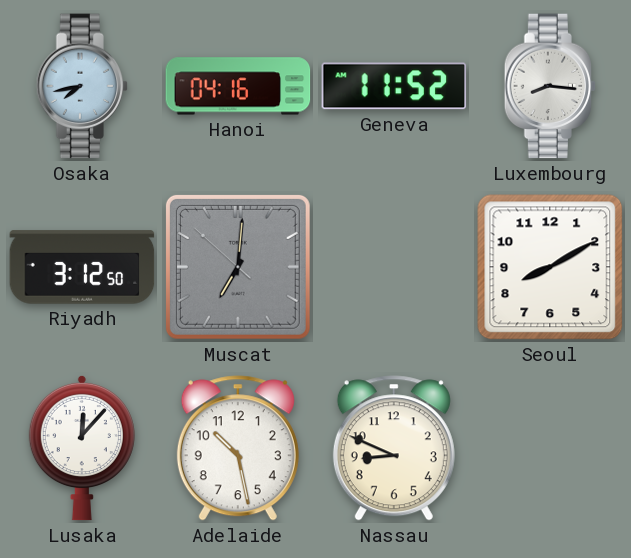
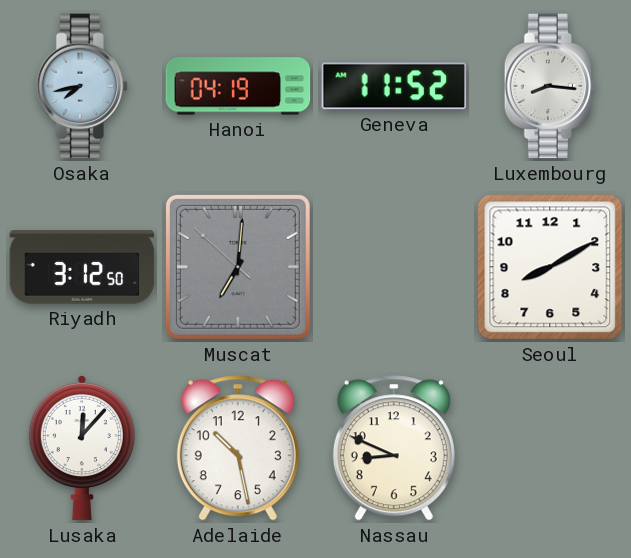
Hanoi: 04:16 -> 04:19
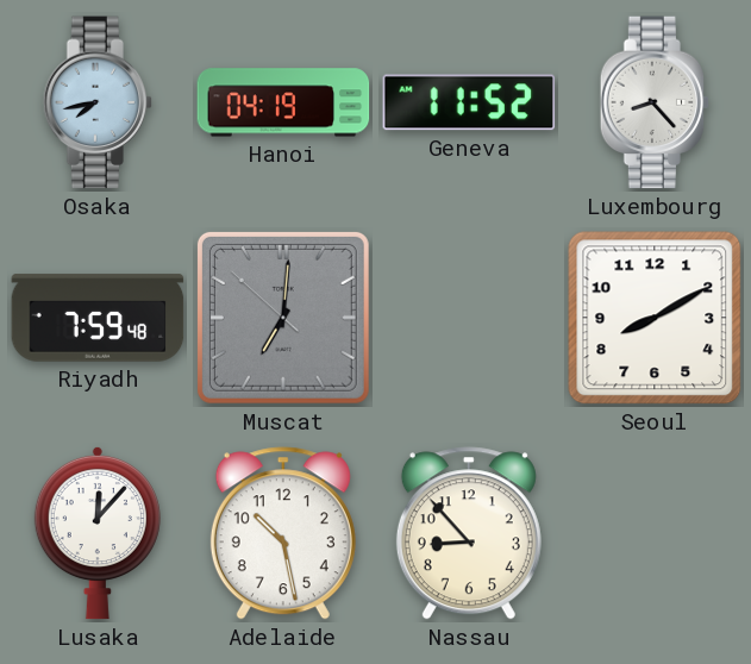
Luxembourg: 8:16 -> 8:23
Riyadh: 3:12 -> 7:59
Nassau: 8:49 -> 8:53
